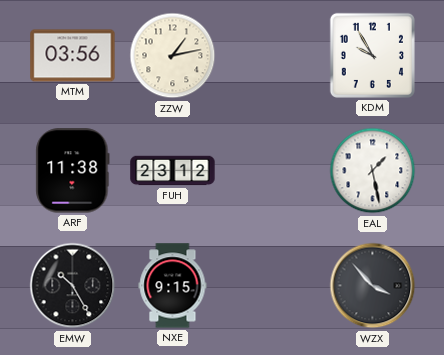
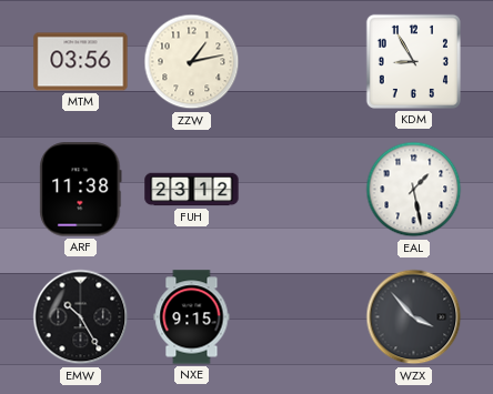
KDM: 9:55 -> 8:55
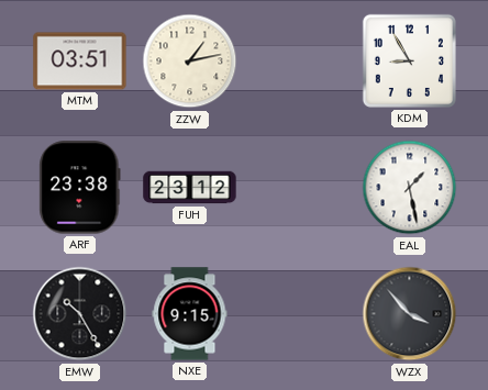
MTM: 03:56 -> 03:51
ARF: 11:38 -> 23:38
